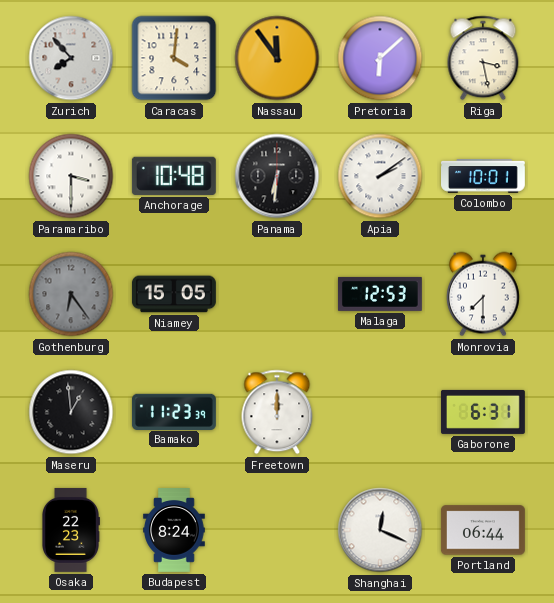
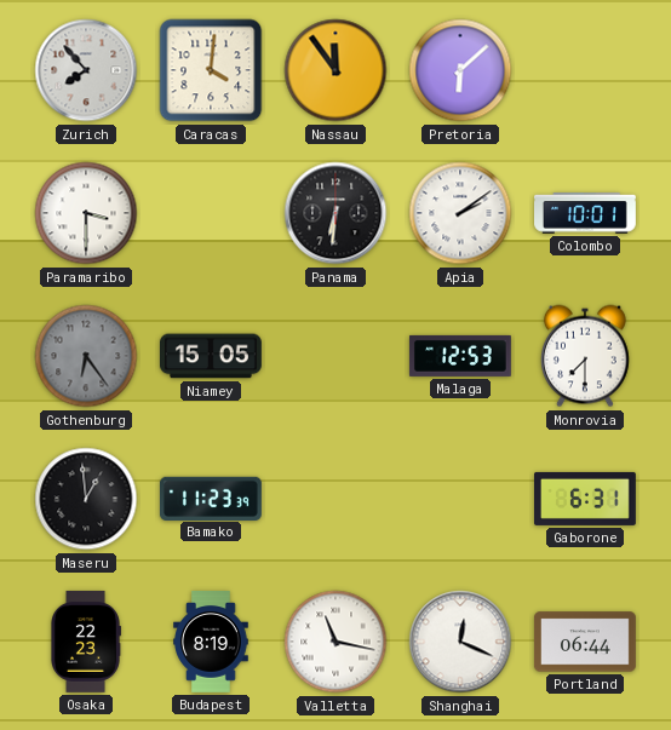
Riga: 3:28 -> none
Anchorage: 10:48 -> none
Freetown: 12:00 -> none
Budapest: 8:24 -> 8:19
Valletta: none -> 11:17
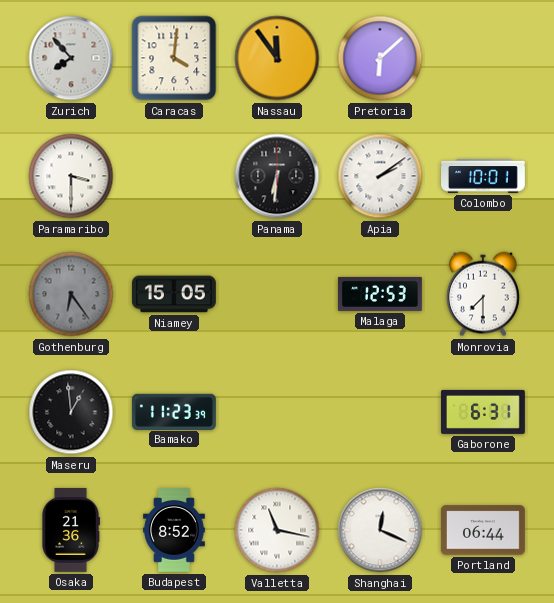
Osaka: 22:23 -> 21:36
Budapest: 8:19 -> 8:52
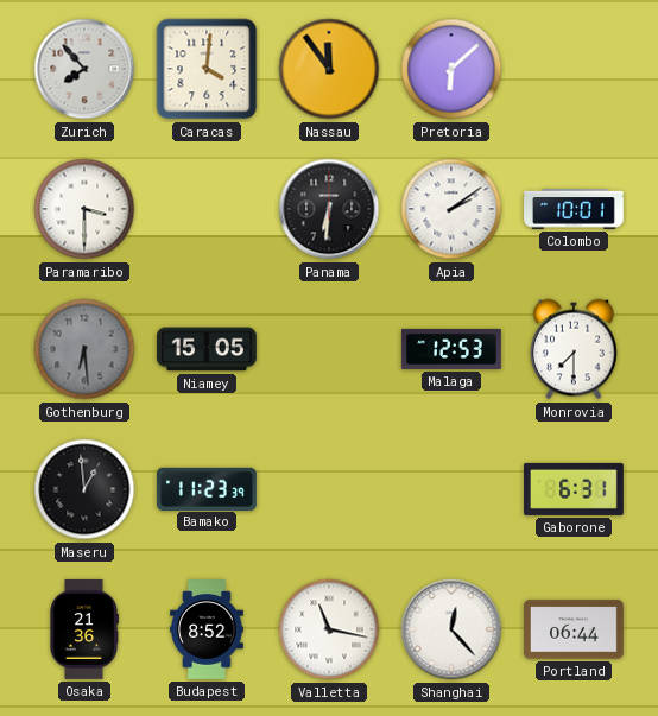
Gothenburg: 6:24 -> 6:29
Shanghai: 12:19 -> 12:23
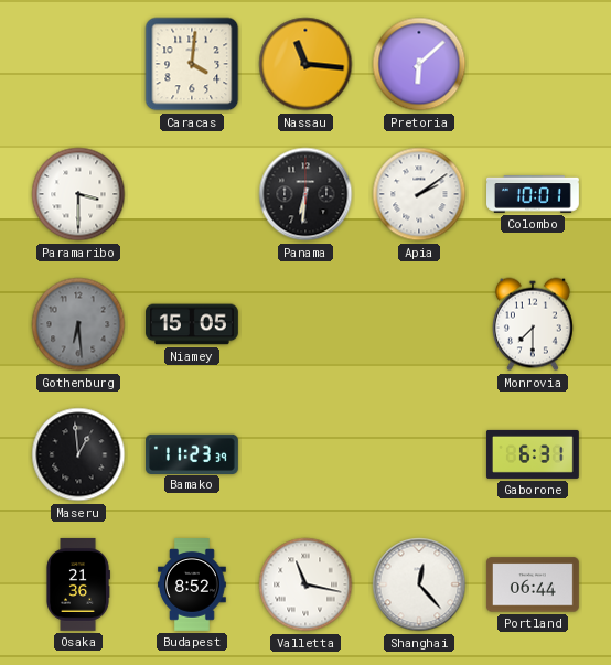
Zurich: 7:53 -> none
Nassau: 11:54 -> 11:16
Malaga: 12:53 -> none
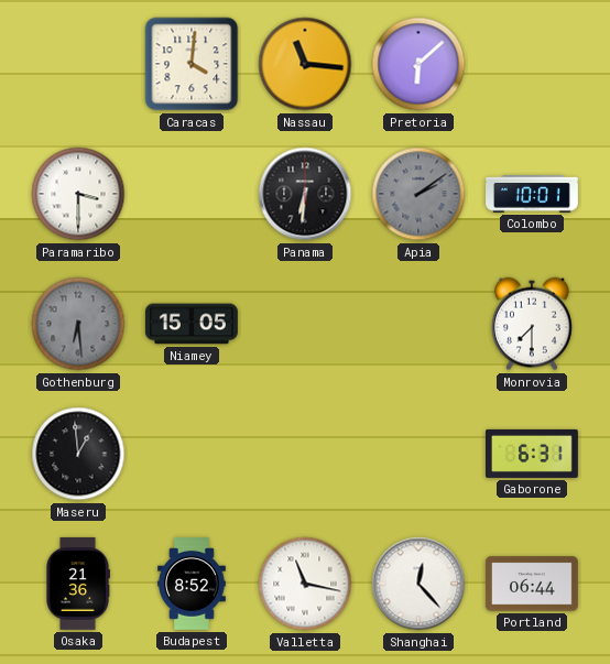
Apia dial: white -> grey
Bamako: 11:23 -> none
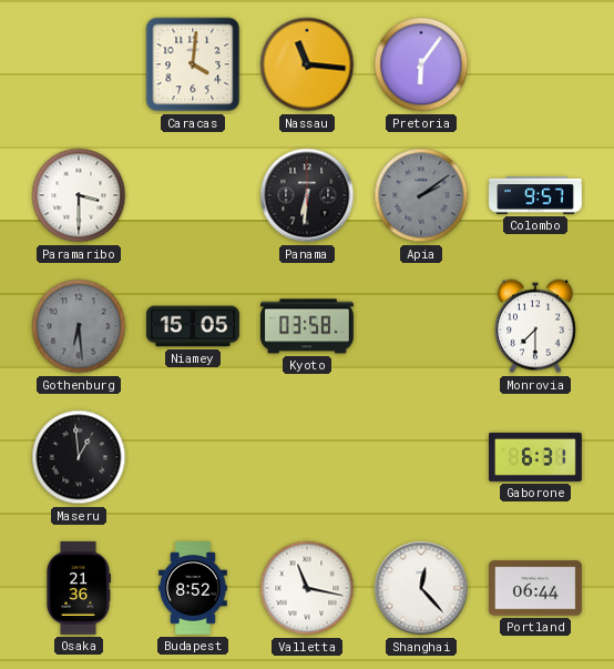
Pretoria: 6:08 -> 6:06
Colombo: 10:01 -> 9:57
Kyoto: none -> 03:58
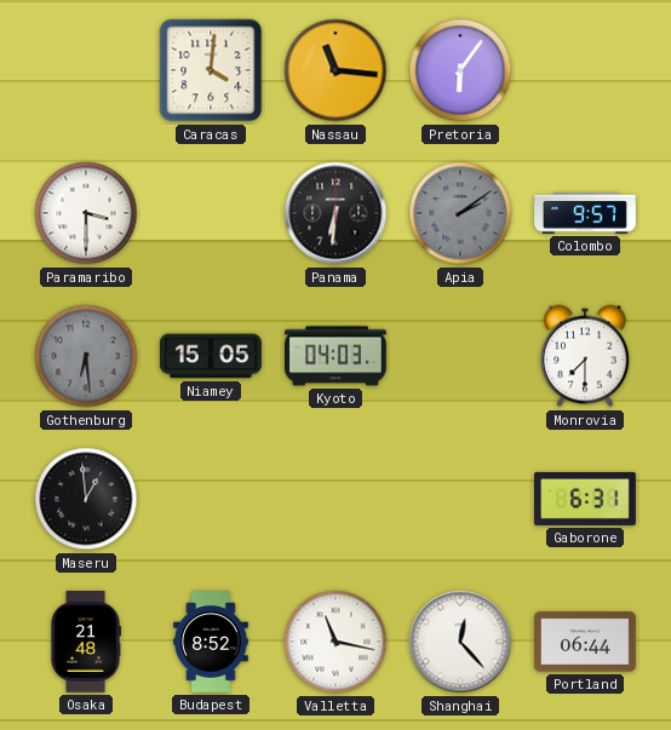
Kyoto: 03:58 -> 04:03
Osaka: 21:36 -> 21:48
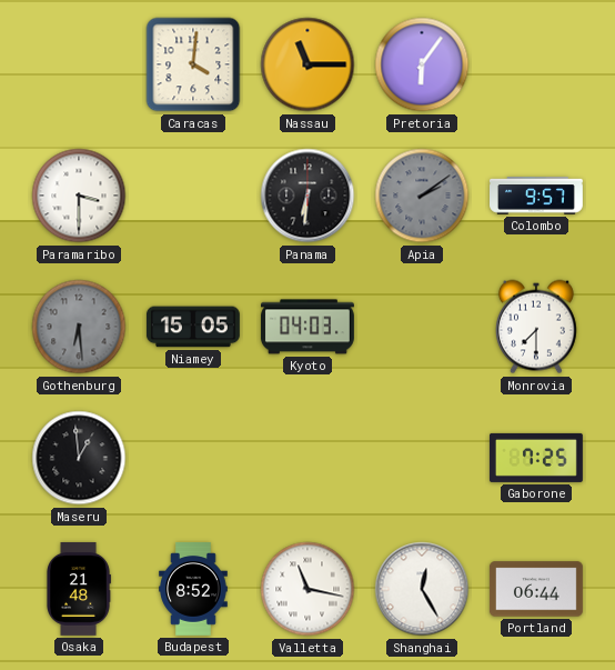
Nassau: 11:16 -> 11:15
Gaborone: 6:31 -> 7:25
Shanghai: 12:23 -> 12:25
